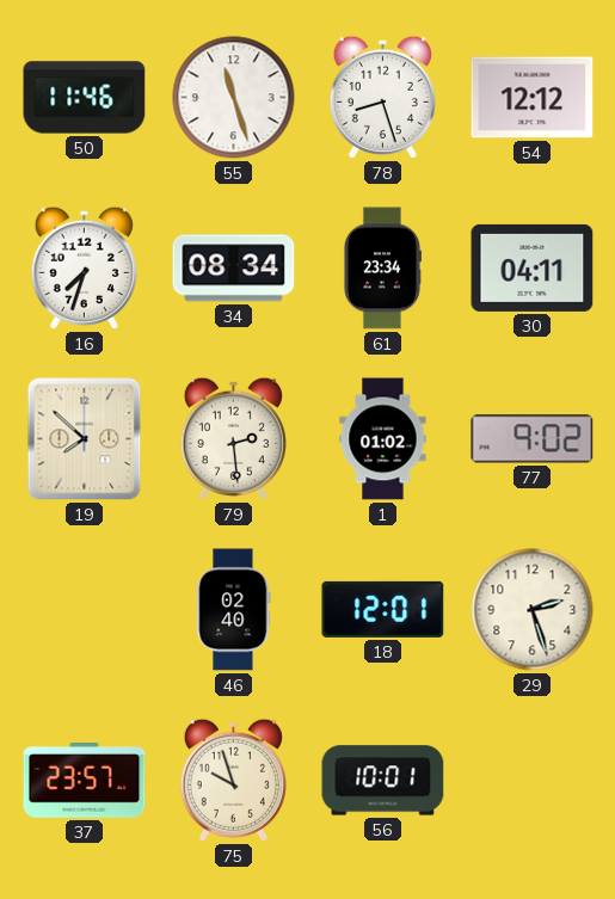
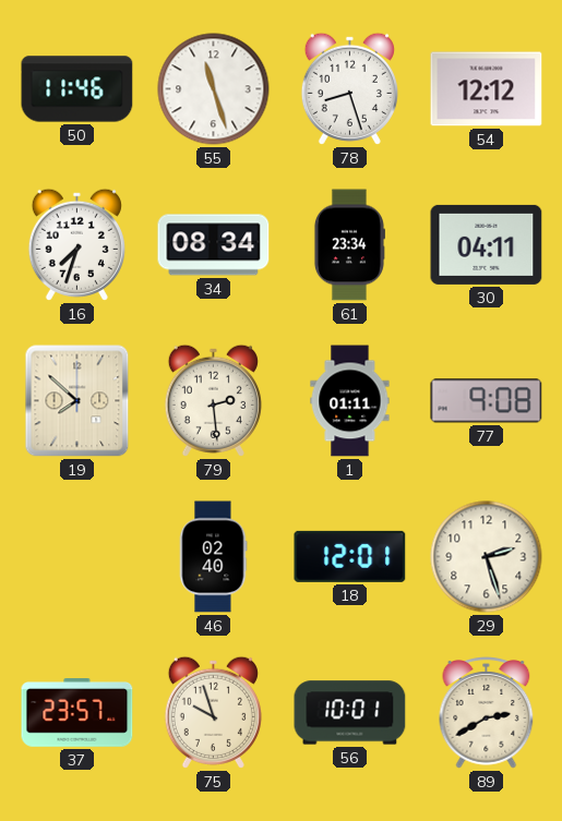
1: 01:02 -> 01:11
77: 9:02 -> 9:08
89: none -> 2:40
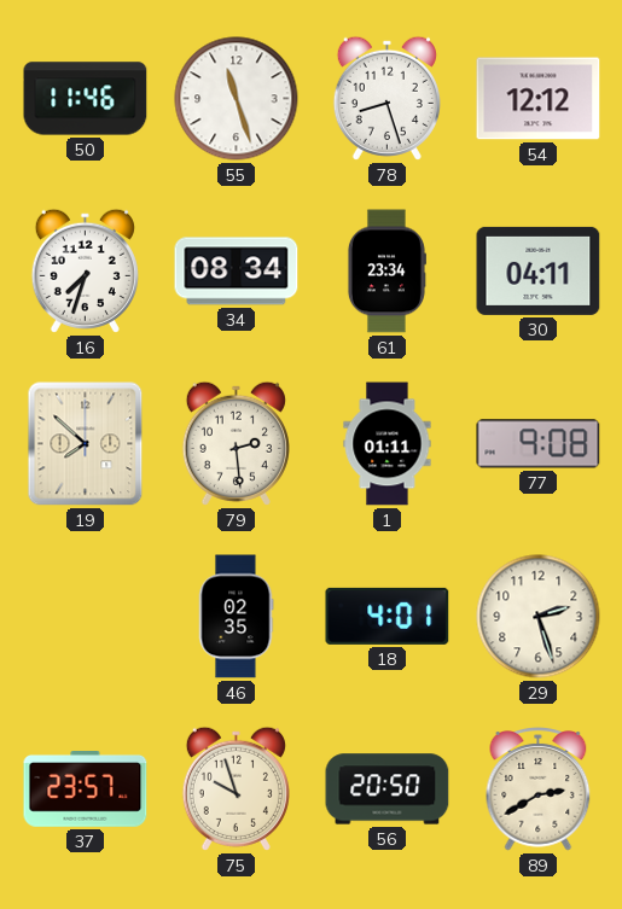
46: 02:40 -> 02:35
18: 12:01 -> 4:01
56: 10:01 -> 20:50
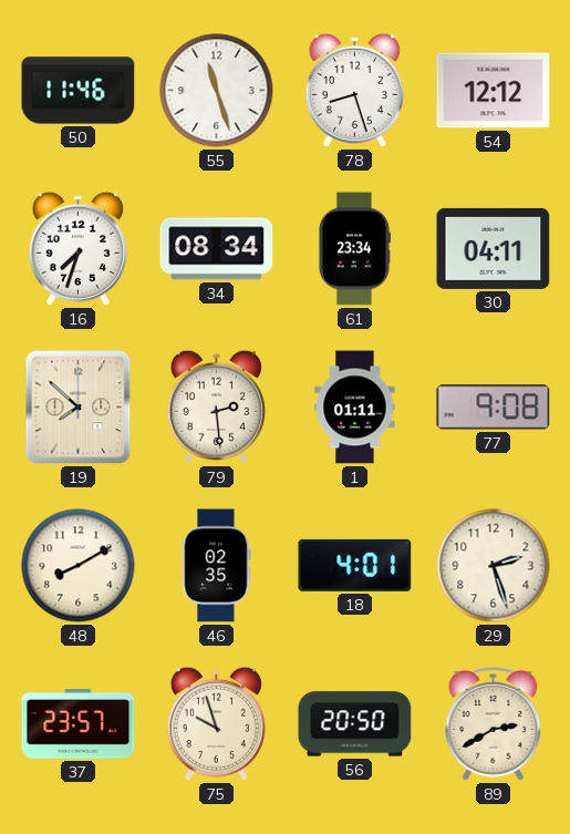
48: none -> 8:10
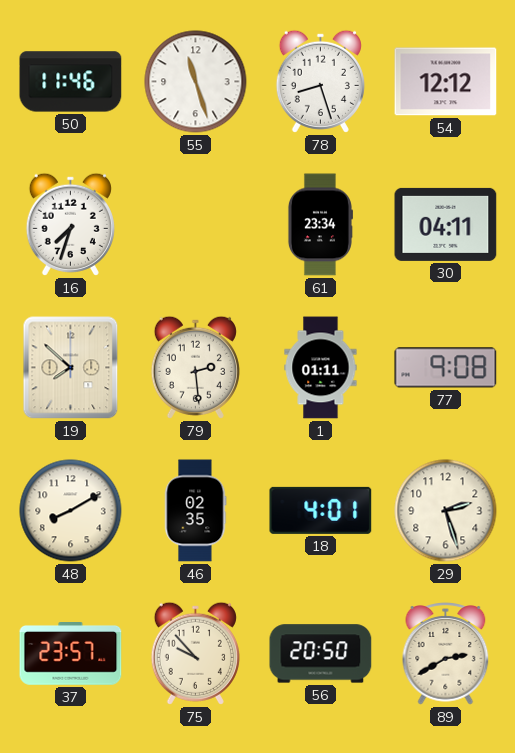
34: 08:34 -> none
75: 9:57 -> 9:53
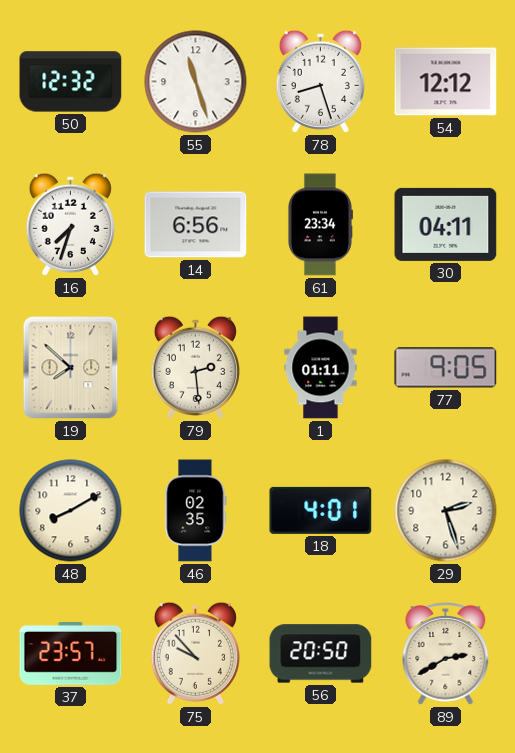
50: 11:46 -> 12:32
14: none -> 6:56
77: 9:08 -> 9:05
